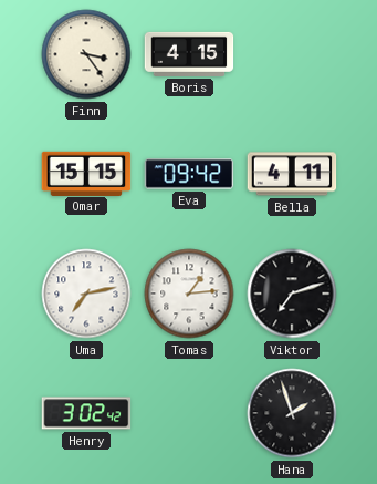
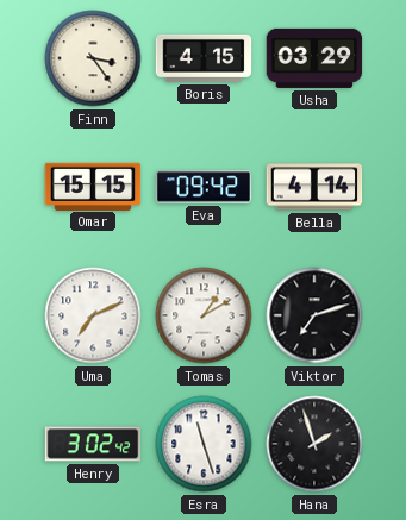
Usha: none -> 03:29
Bella: 4:11 -> 4:14
Uma: 7:13 -> 7:11
Tomas: 1:14 -> 1:10
Esra: none -> 11:27
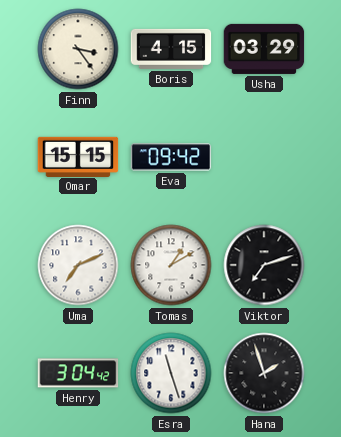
Bella: 4:14 -> none
Henry: 3:02 -> 3:04
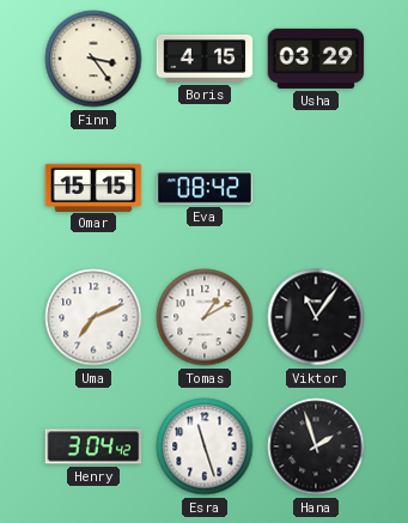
Eva: 09:42 -> 08:42
Viktor: 7:12 -> 11:06
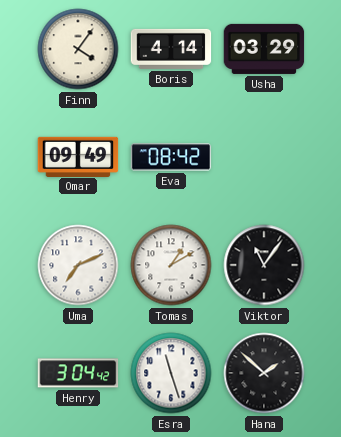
Finn: 3:24 -> 4:06
Boris: 4:15 -> 4:14
Omar: 15:15 -> 09:49
Hana: 1:57 -> 1:52
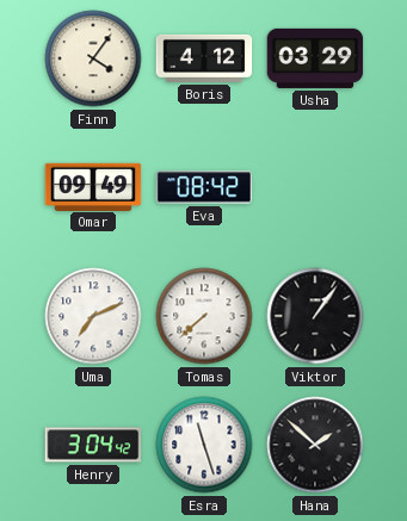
Boris: 4:14 -> 4:12
Tomas: 1:10 -> 7:38
Viktor: 11:06 -> 1:06
